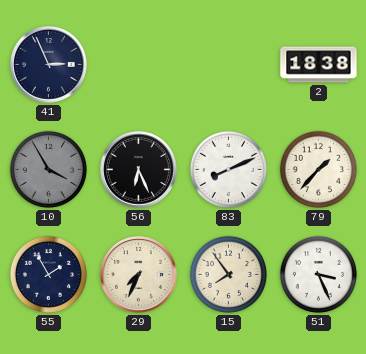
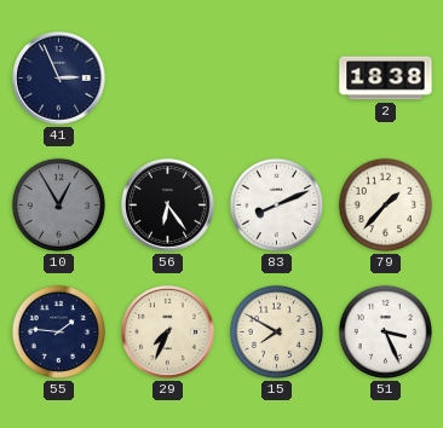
10: 3:55 -> 12:55
56: 6:26 -> 6:24
55: 1:55 -> 1:46
15: 7:54 -> 7:50
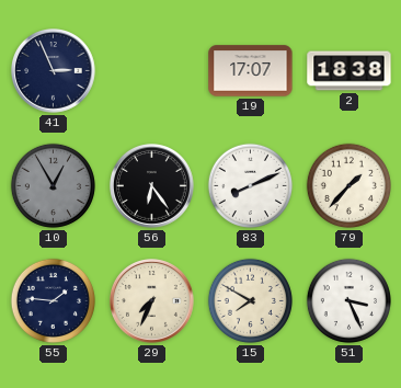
19: none -> 17:07
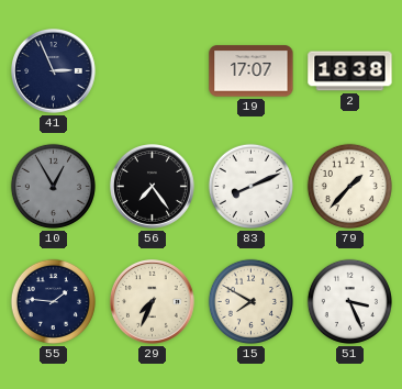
56: 6:24 -> 7:24
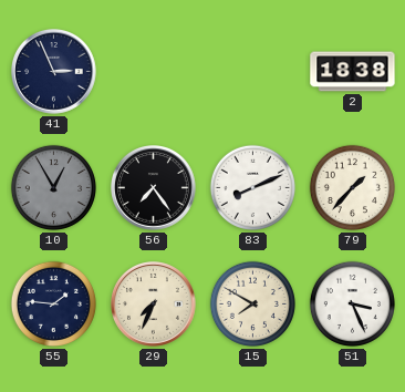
19: 17:07 -> none
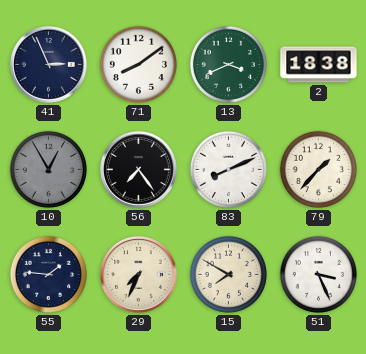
71: none -> 8:09
13: none -> 3:41
